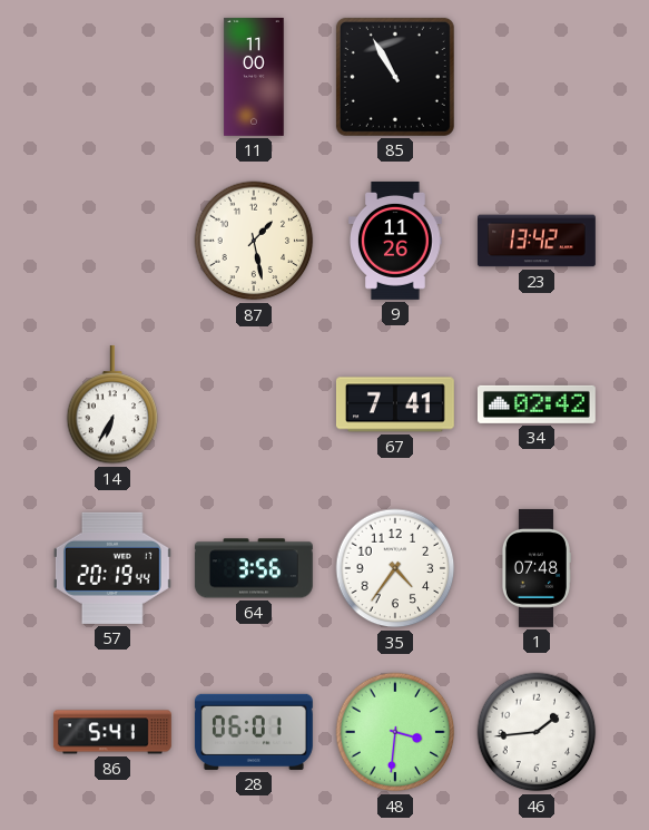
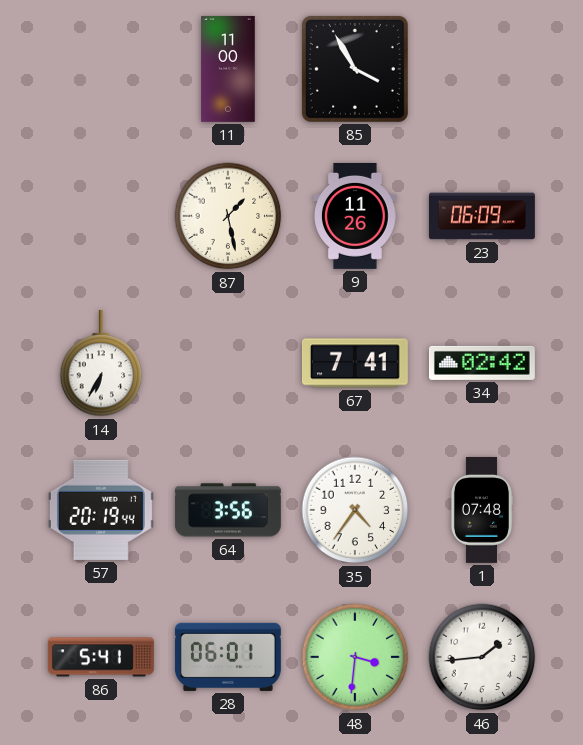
85: 10:55 -> 3:55
23: 13:42 -> 06:09
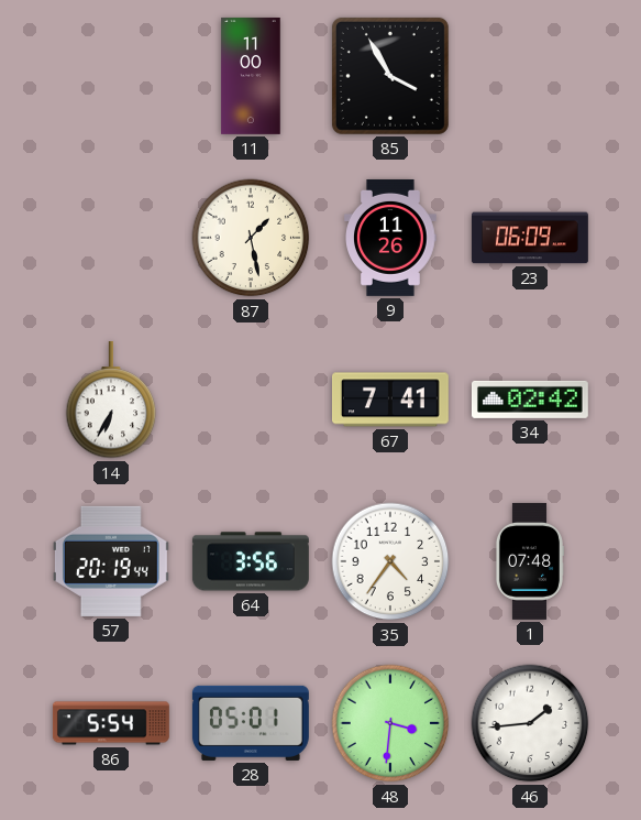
86: 5:41 -> 5:54
28: 06:01 -> 05:01
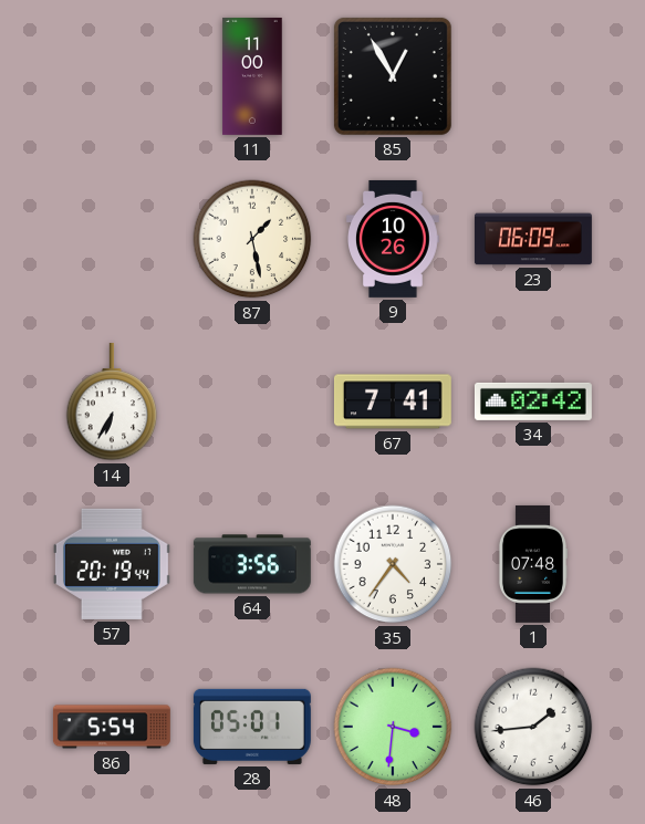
85: 3:55 -> 12:55
9: 11:26 -> 10:26
